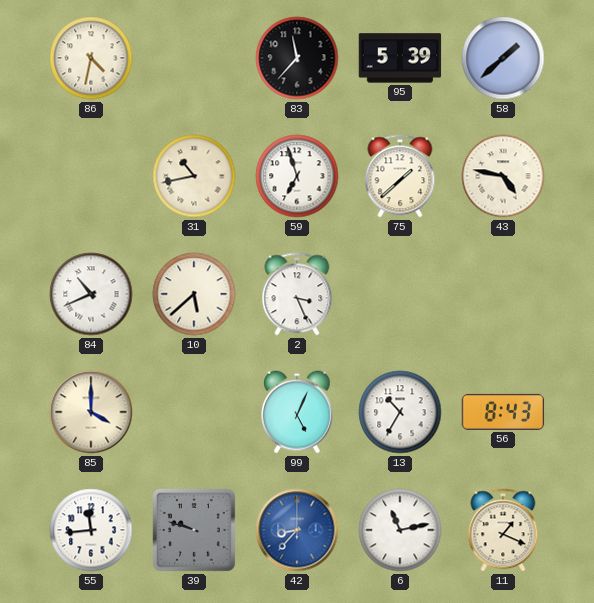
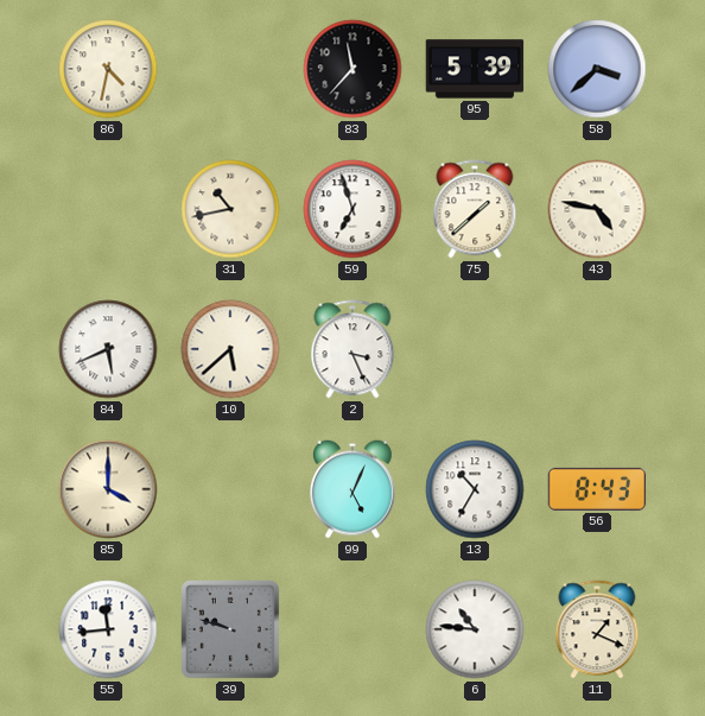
58: 1:38 -> 3:38
84: 10:41 -> 5:41
42: 8:37 -> none
6: 11:13 -> 10:46
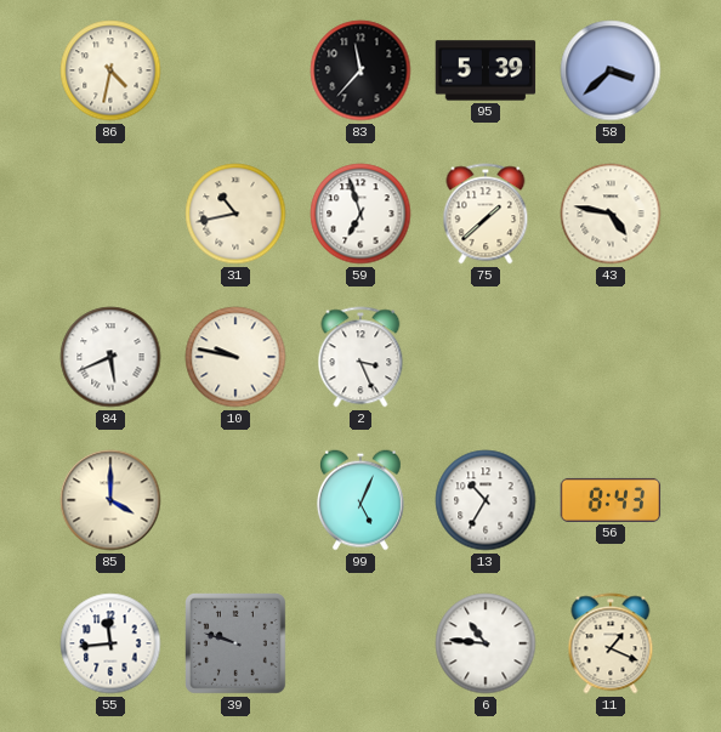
10: 5:38 -> 9:47
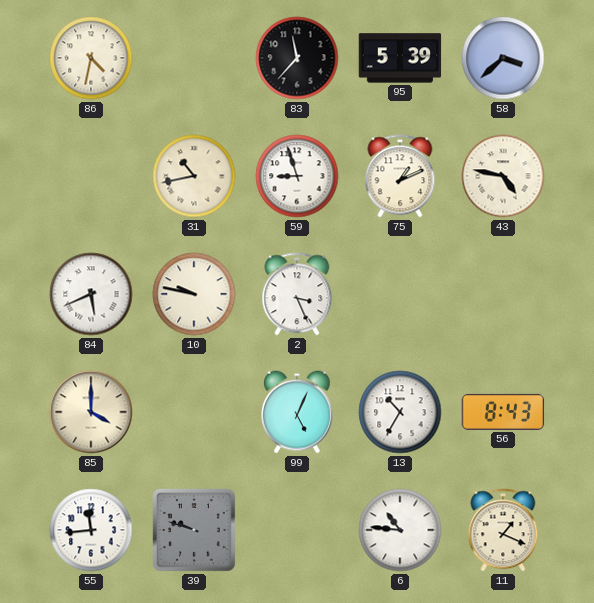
59: 6:57 -> 8:57
75: 1:38 -> 1:11
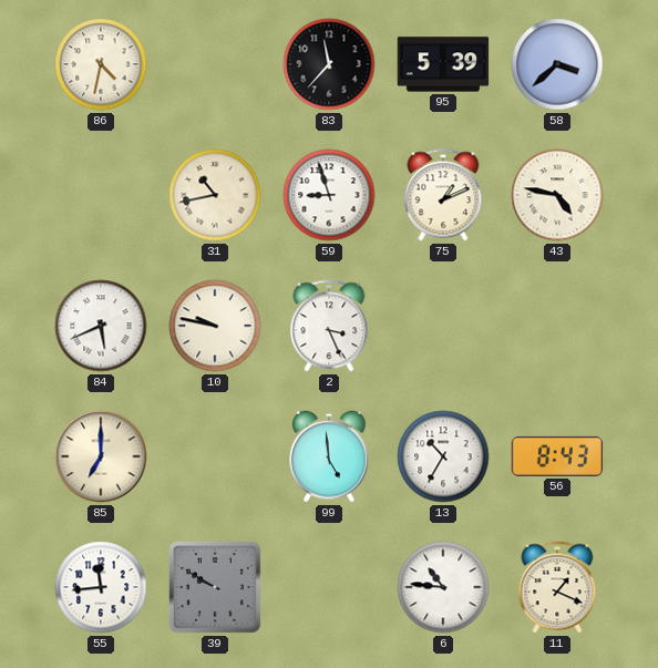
85: 4:00 -> 7:00
99: 5:04 -> 4:59
39: 9:48 -> 9:50
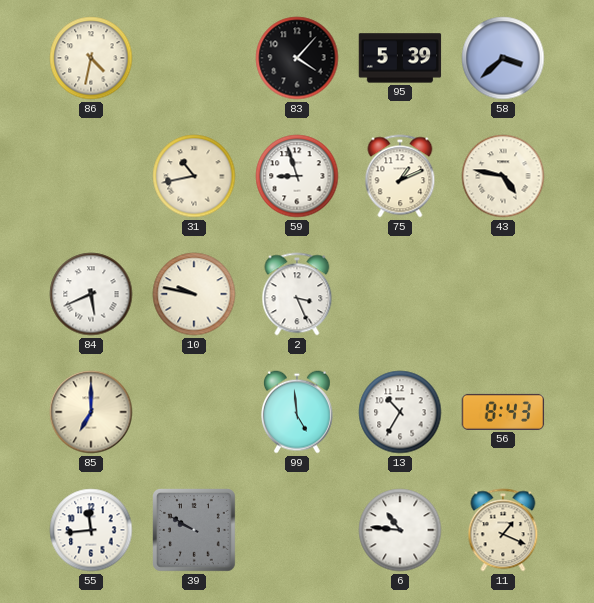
83: 11:37 -> 4:07
